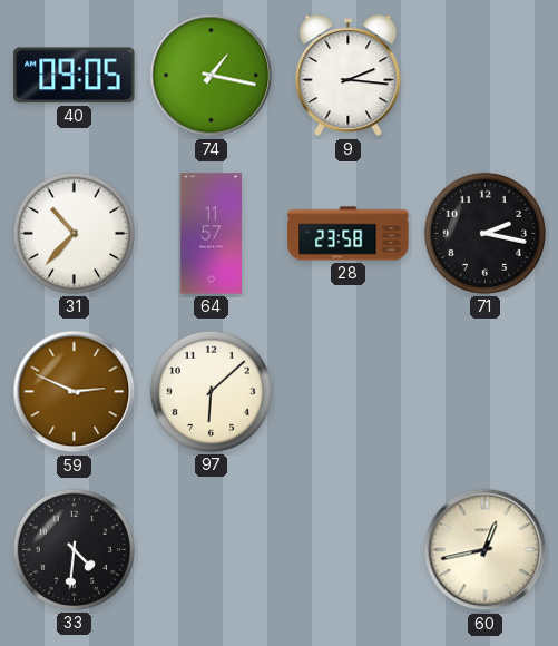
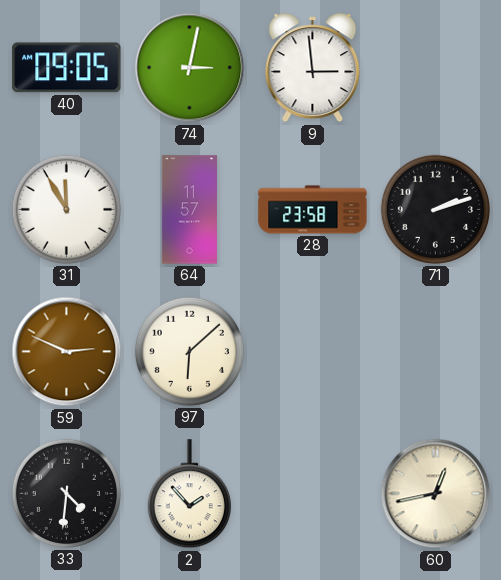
74: 1:17 -> 3:02
9: 2:16 -> 2:59
31: 10:37 -> 11:55
71: 2:17 -> 2:12
2: none -> 1:53
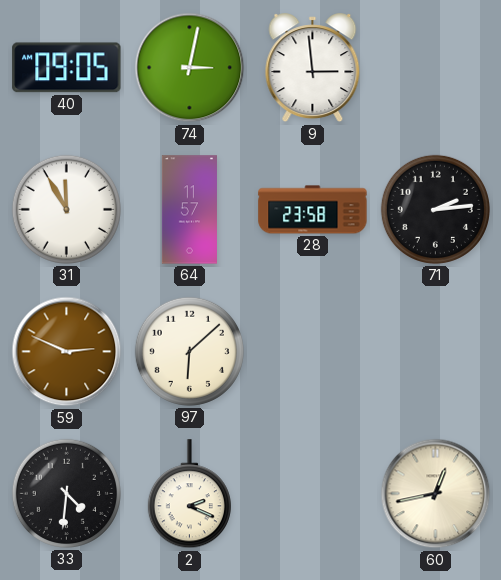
71: 2:12 -> 2:14
2: 1:53 -> 2:19
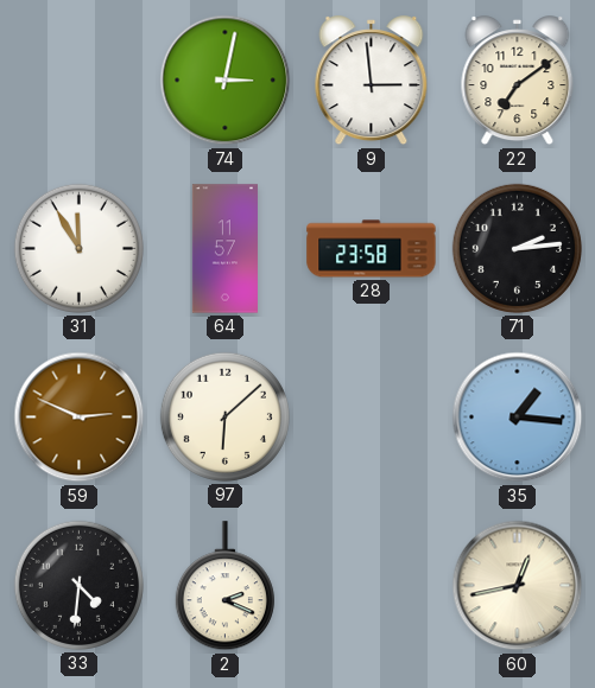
40: 09:05 -> none
22: none -> 7:09
35: none -> 1:16
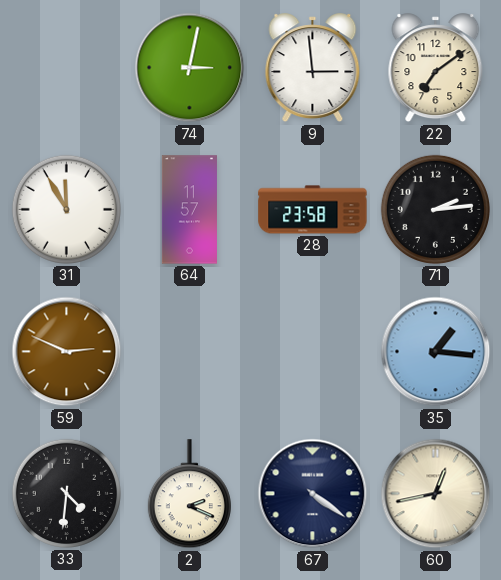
97: 6:08 -> none
67: none -> 4:21
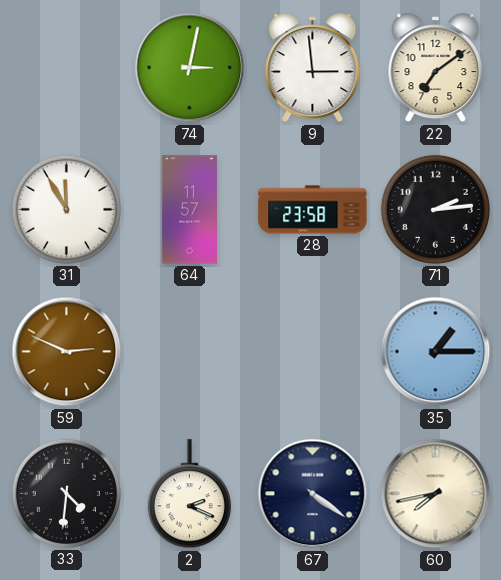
35: 1:16 -> 1:15
60: 12:43 -> 7:43
